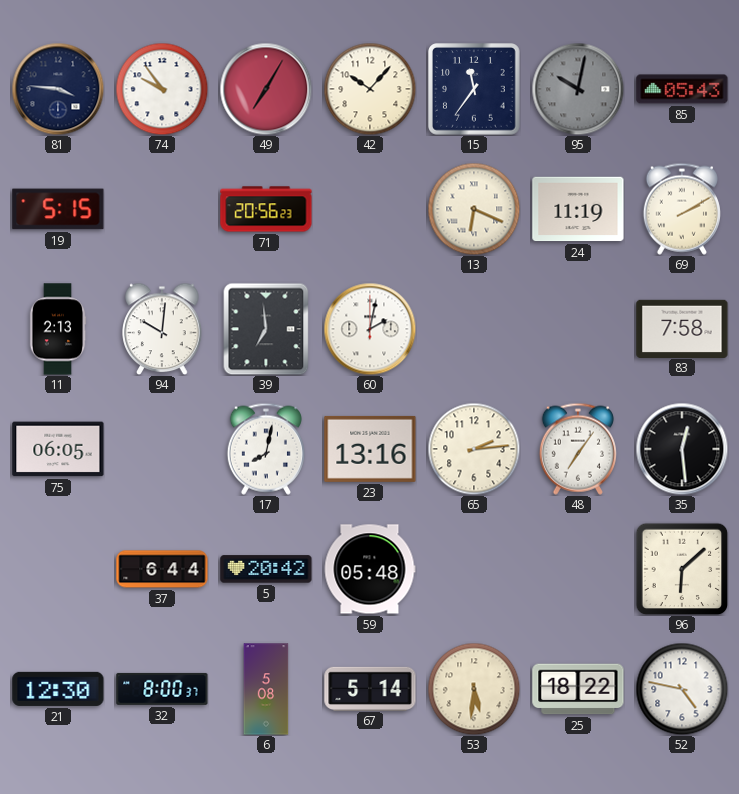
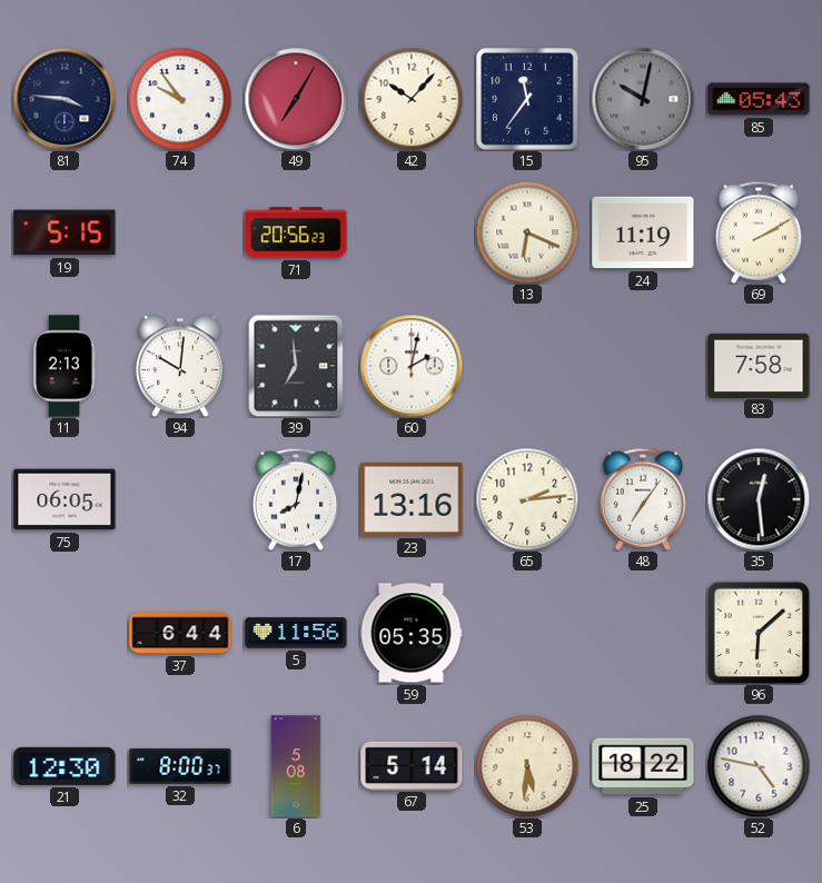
5: 20:42 -> 11:56
59: 05:48 -> 05:35
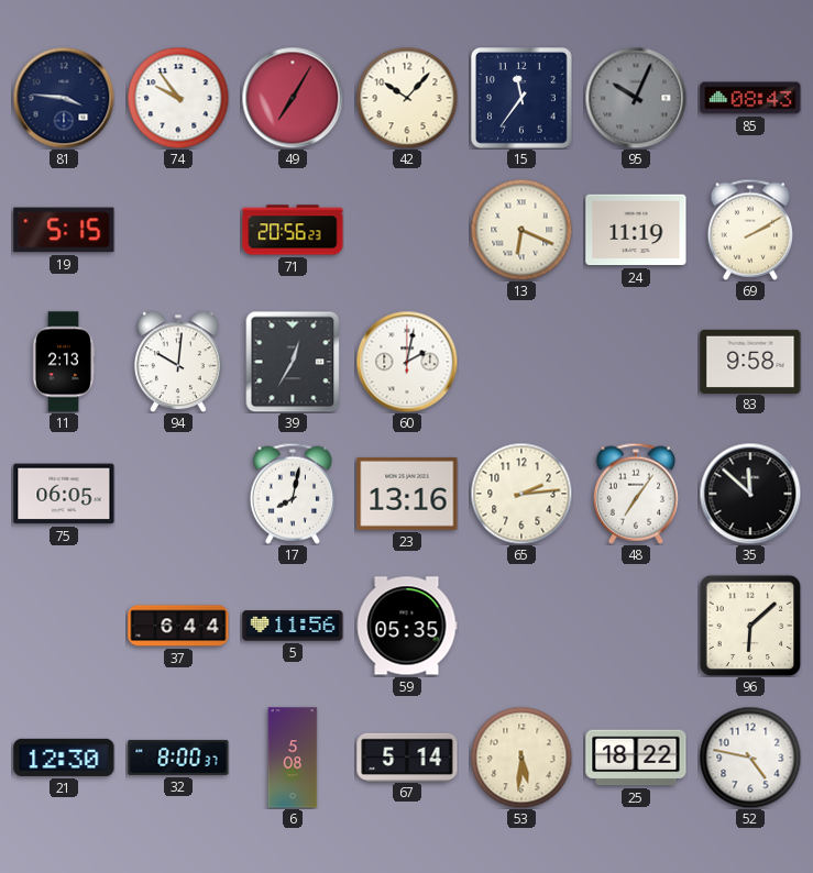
95: 10:02 -> 10:04
85: 05:43 -> 08:43
39: 6:59 -> 12:35
83: 7:58 -> 9:58
35: 12:29 -> 11:52
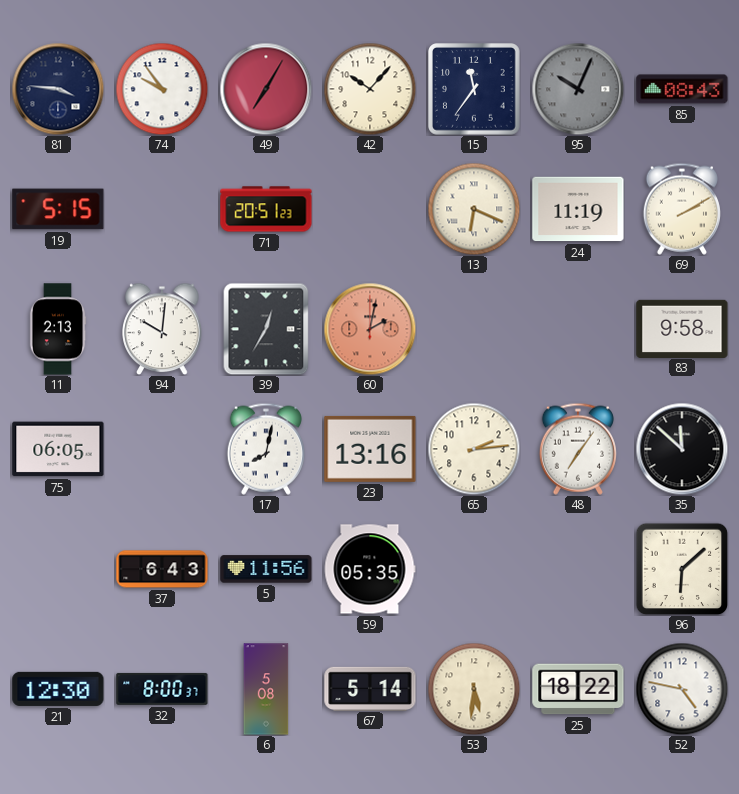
71: 20:56 -> 20:51
60 dial: white -> salmon
37: 6:44 -> 6:43
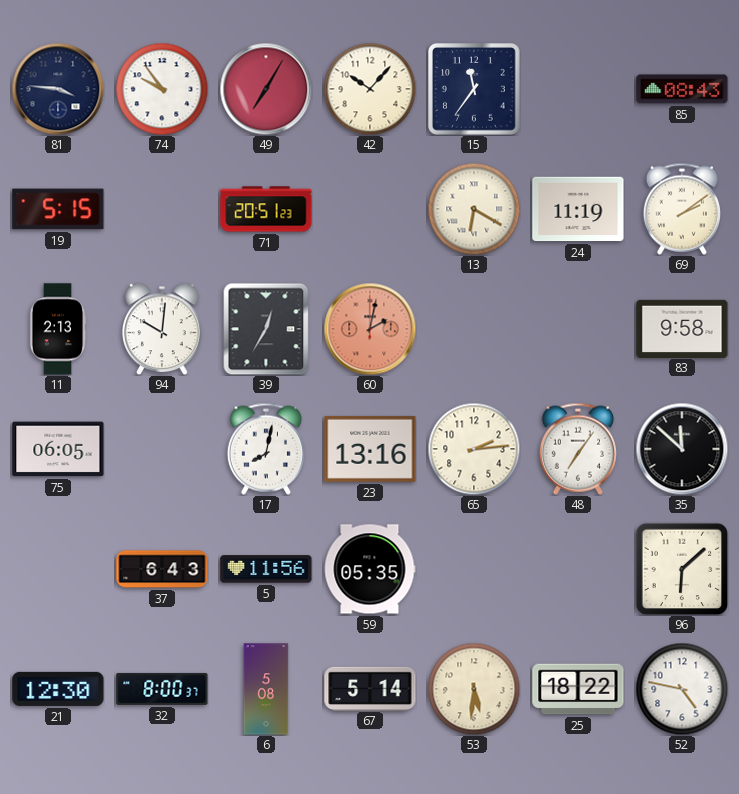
95: 10:04 -> none
13: 6:19 -> 6:20
69: 2:10 -> 2:09
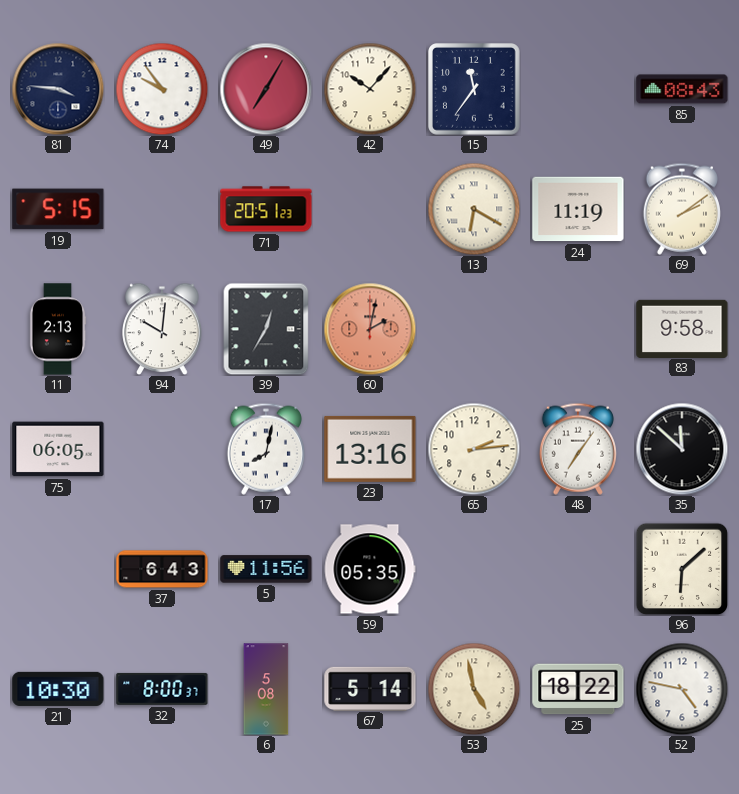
21: 12:30 -> 10:30
53: 5:31 -> 4:58
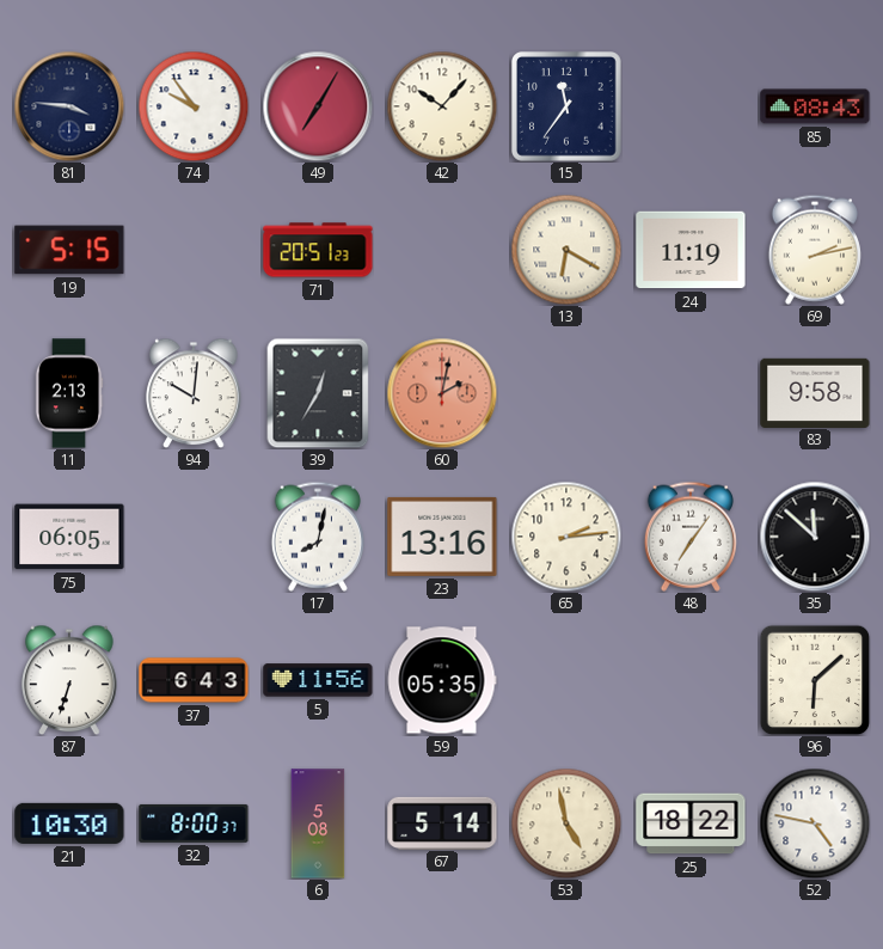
69: 2:09 -> 2:13
87: none -> 6:33
